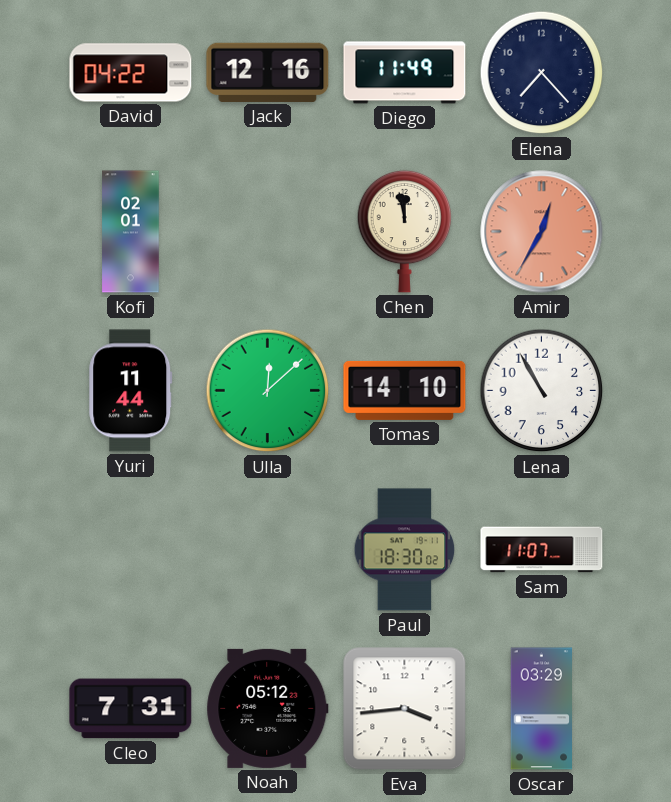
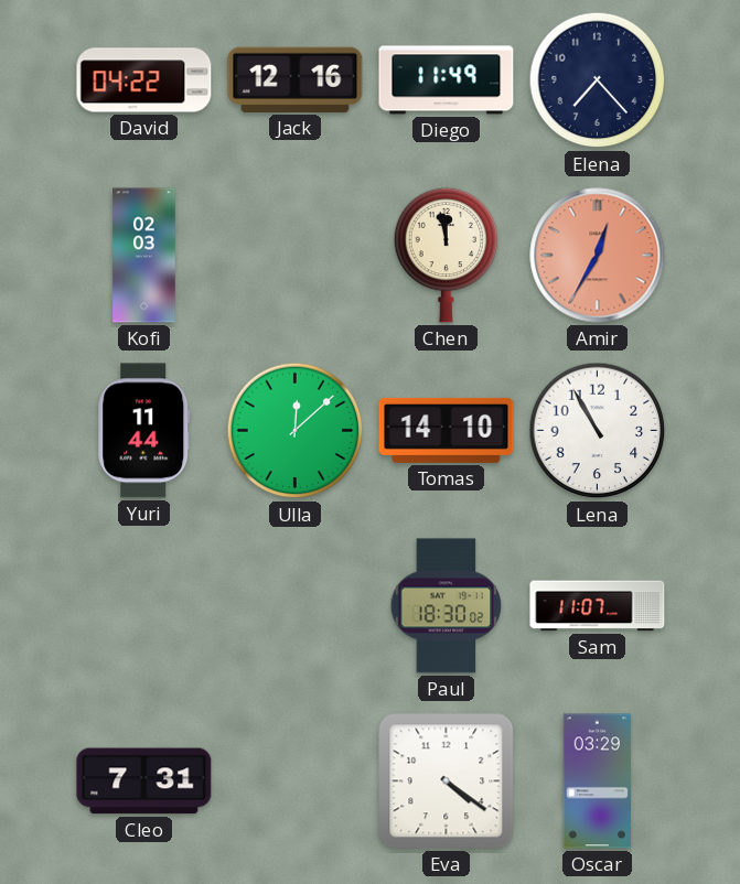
Kofi: 02:01 -> 02:03
Noah: 05:12 -> none
Eva: 3:44 -> 4:21
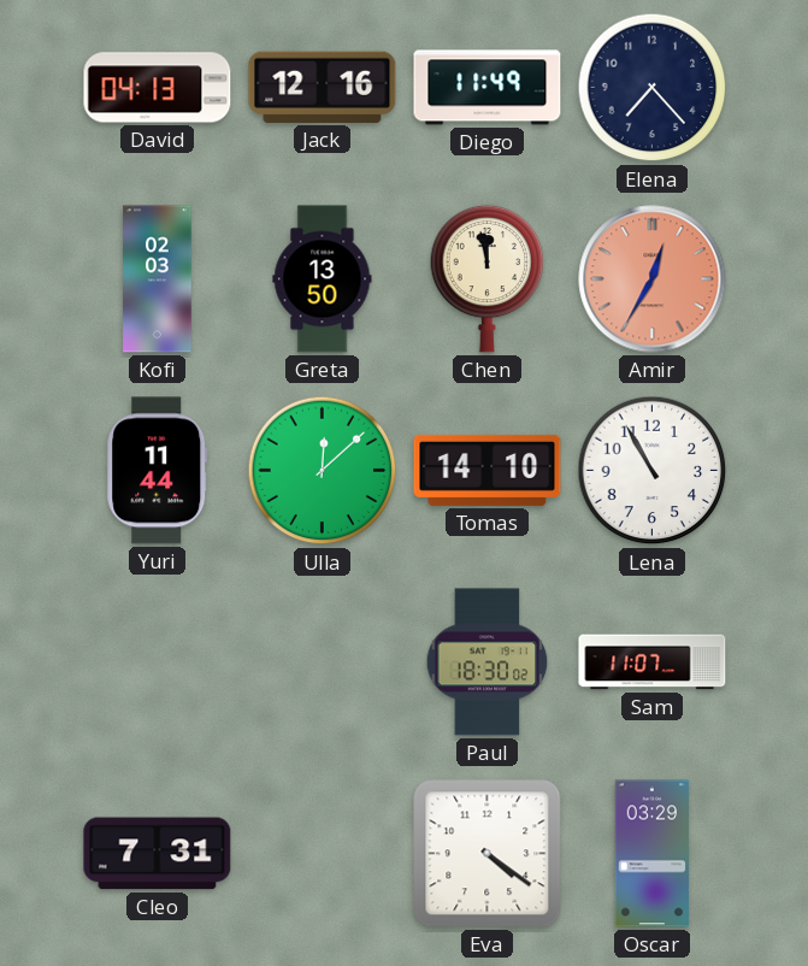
David: 04:22 -> 04:13
Greta: none -> 13:50
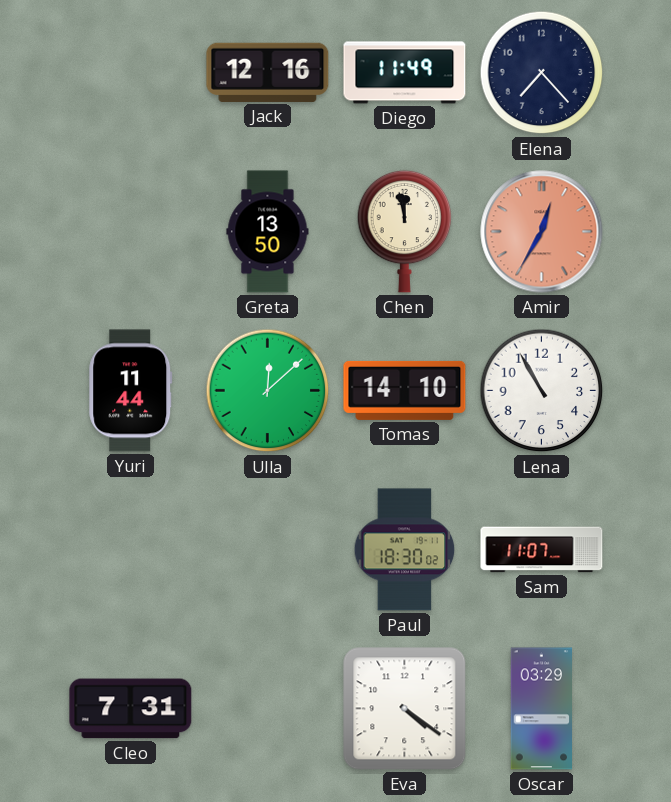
David: 04:13 -> none
Kofi: 02:03 -> none
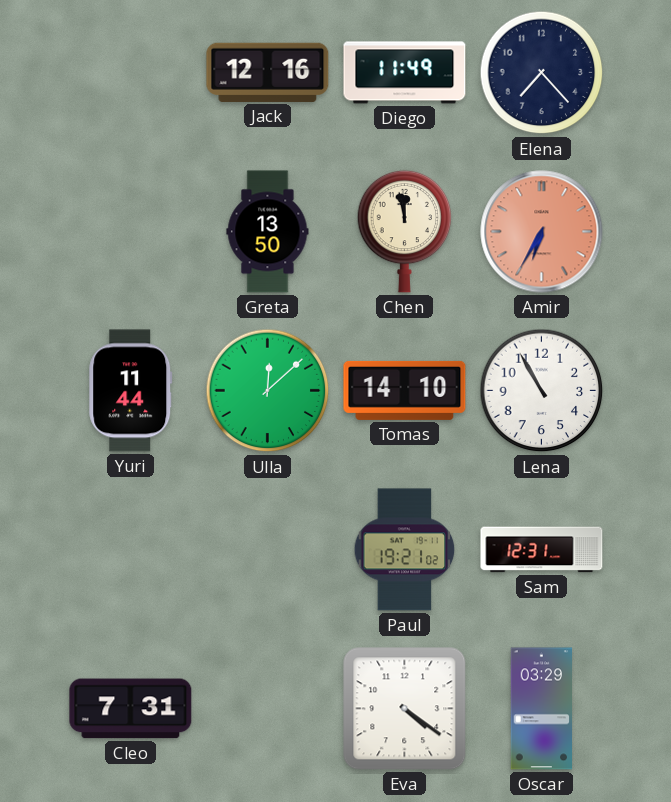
Amir: 12:35 -> 6:35
Paul: 18:30 -> 19:21
Sam: 11:07 -> 12:31
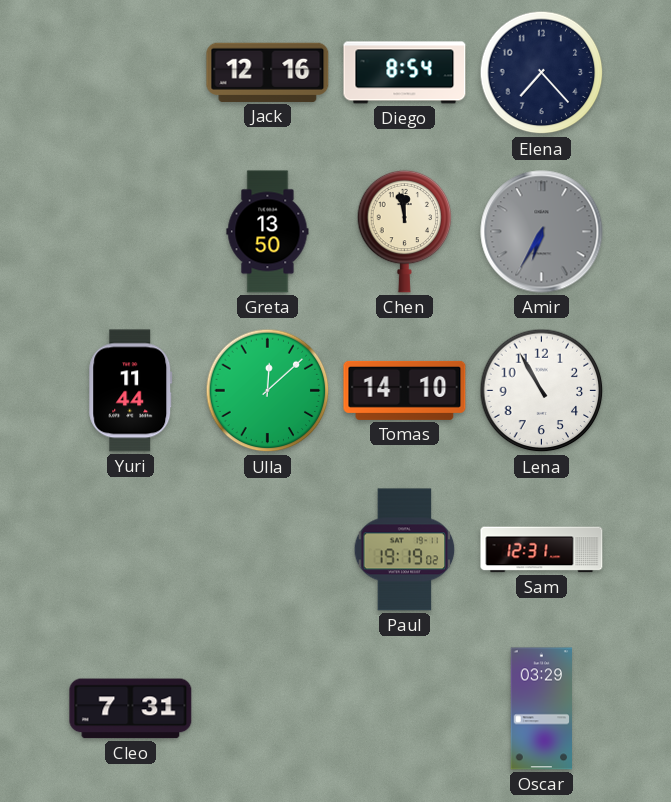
Diego: 11:49 -> 8:54
Amir dial: salmon -> grey
Paul: 19:21 -> 19:19
Eva: 4:21 -> none
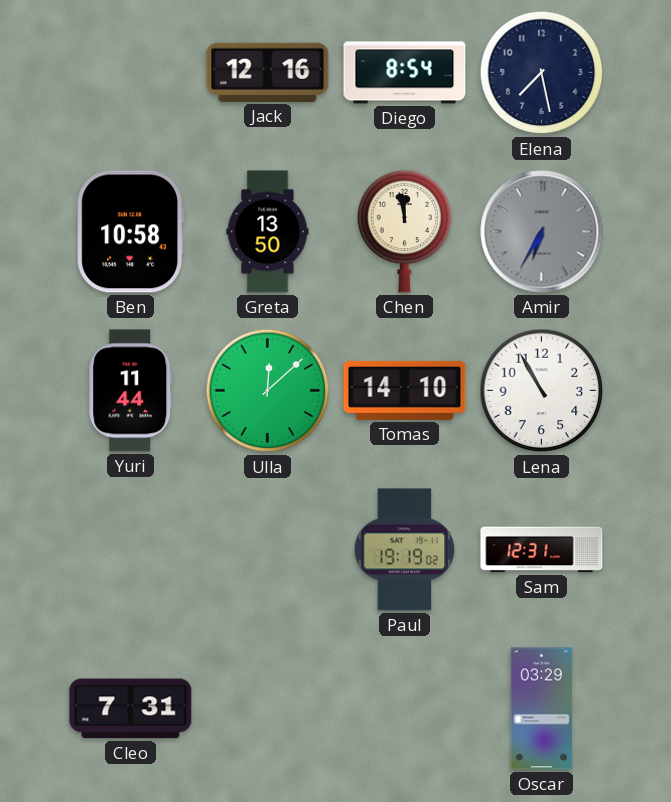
Elena: 7:23 -> 7:28
Ben: none -> 10:58
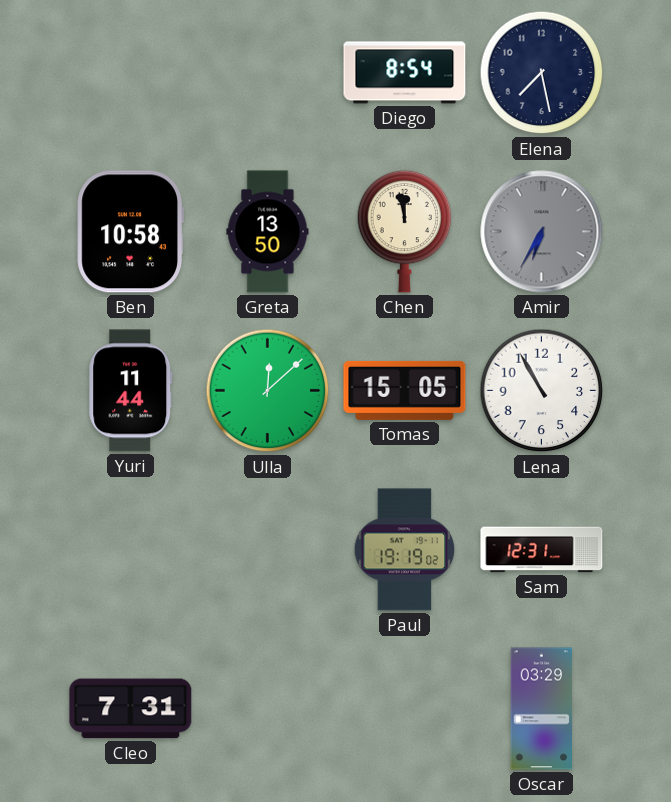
Jack: 12:16 -> none
Tomas: 14:10 -> 15:05
